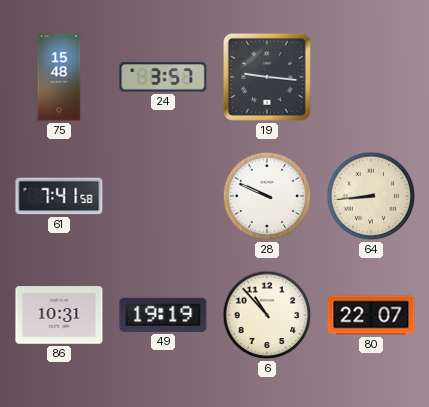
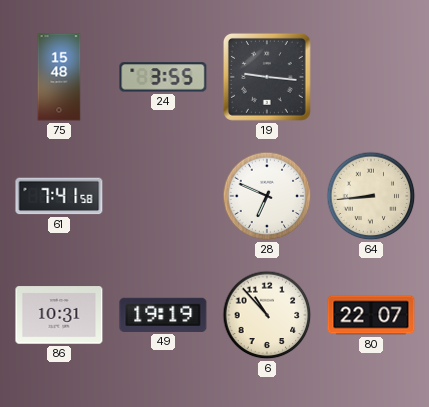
24: 3:57 -> 3:55
28: 9:49 -> 6:49
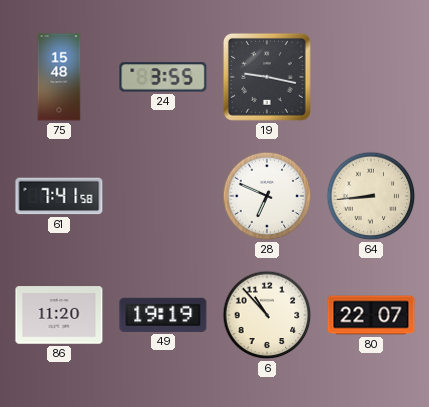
19: 9:16 -> 9:17
86: 10:31 -> 11:20
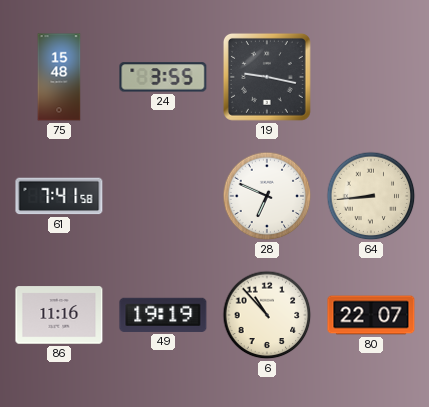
86: 11:20 -> 11:16
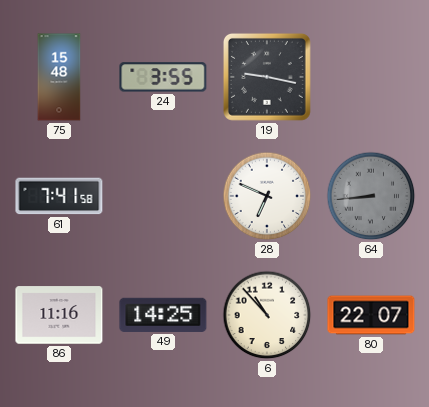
64 dial: cream -> grey
49: 19:19 -> 14:25
